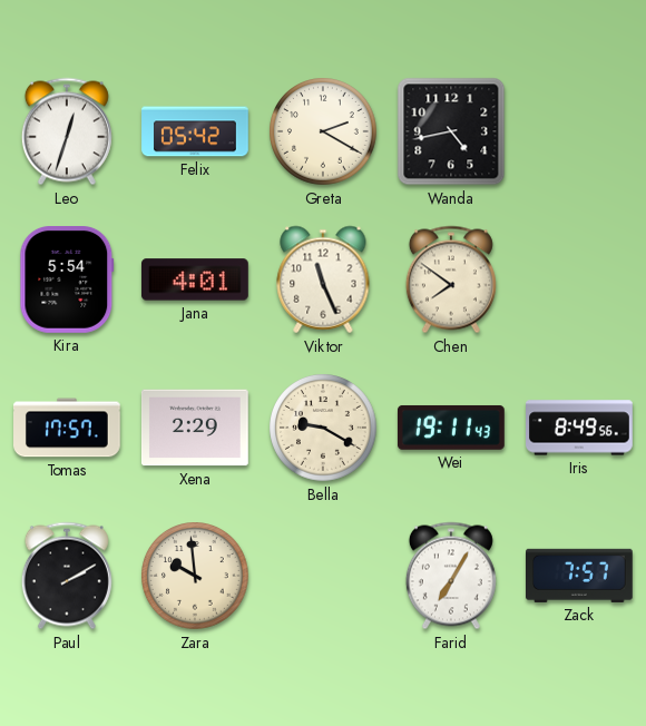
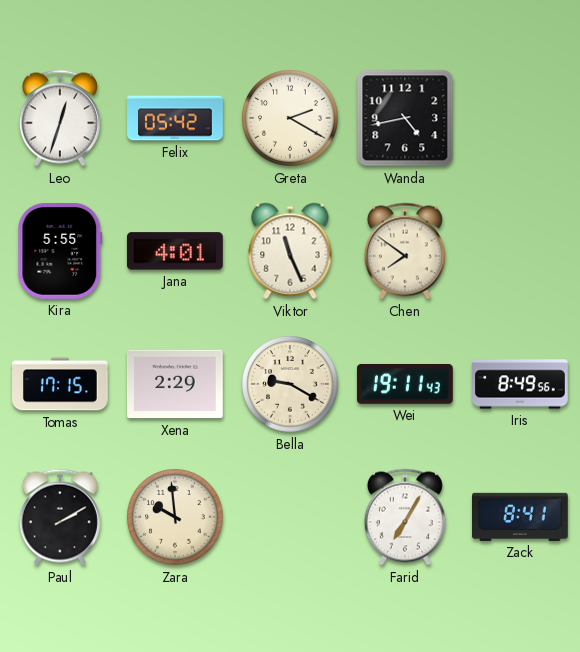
Kira: 5:54 -> 5:55
Tomas: 17:57 -> 17:15
Zack: 7:57 -> 8:41
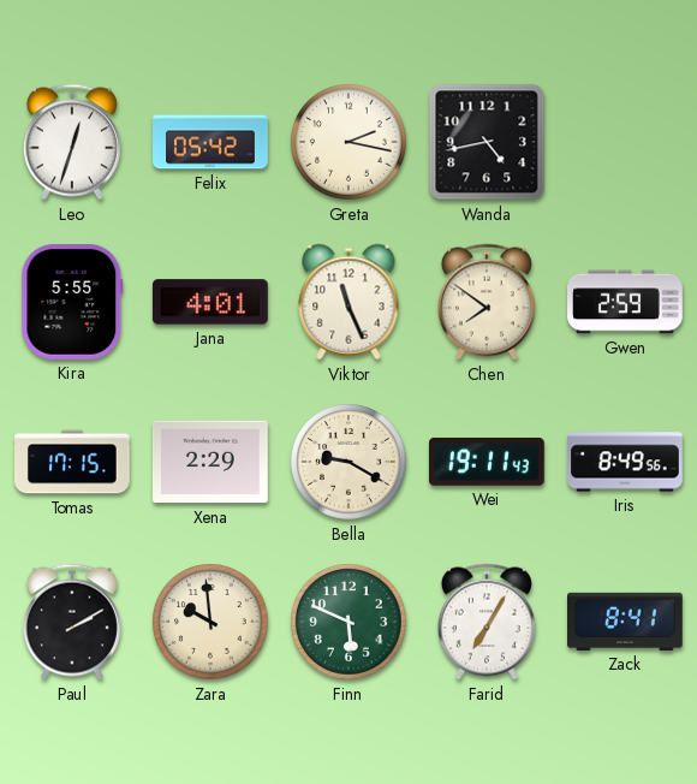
Greta: 2:20 -> 2:17
Gwen: none -> 2:59
Finn: none -> 5:49
